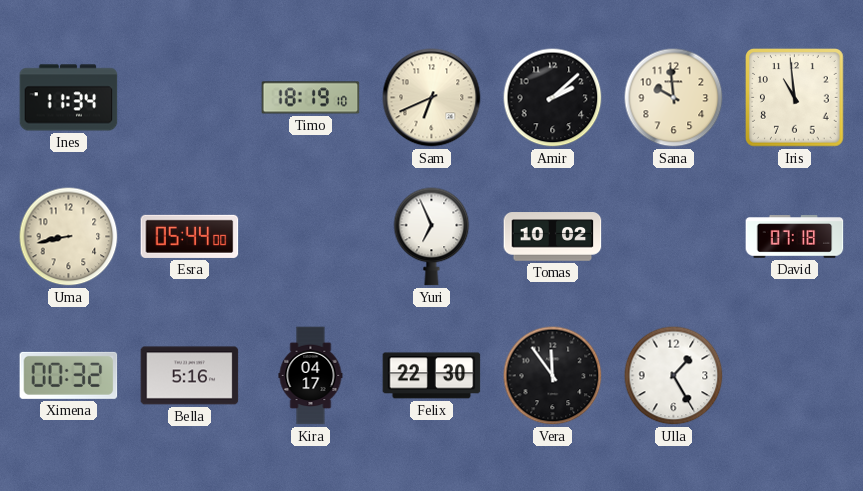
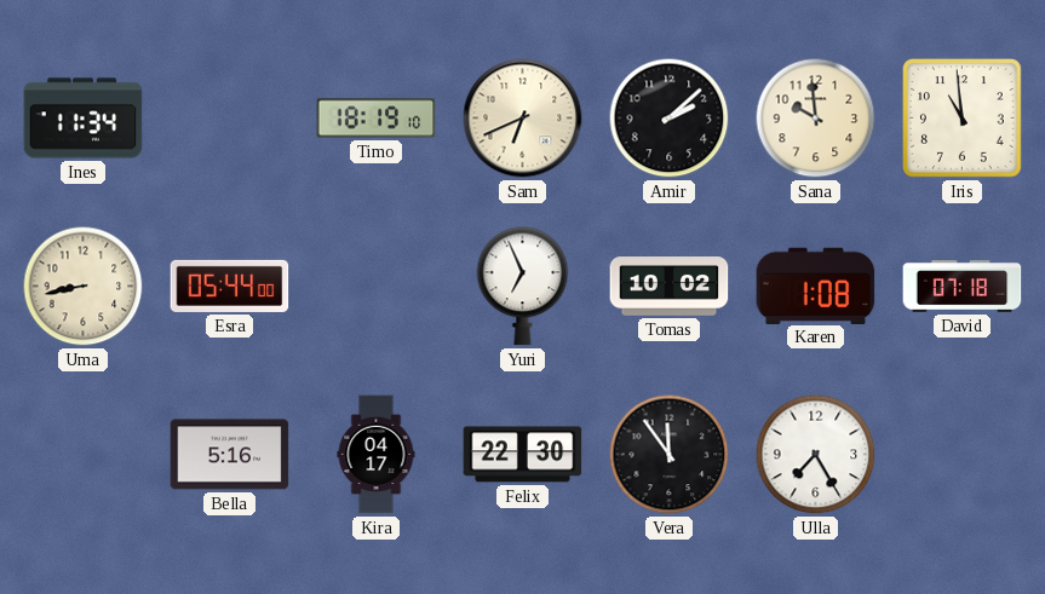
Karen: none -> 1:08
Ximena: 00:32 -> none
Ulla: 1:25 -> 7:25
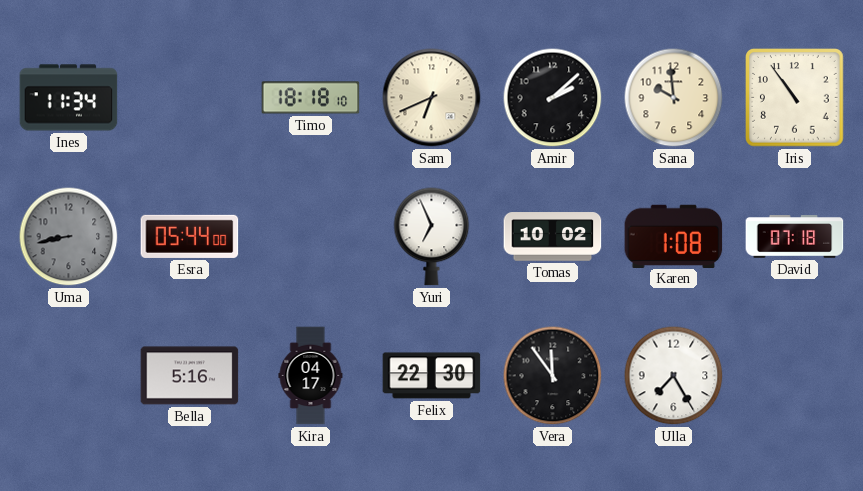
Timo: 18:19 -> 18:18
Iris: 10:59 -> 10:54
Uma dial: cream -> grey
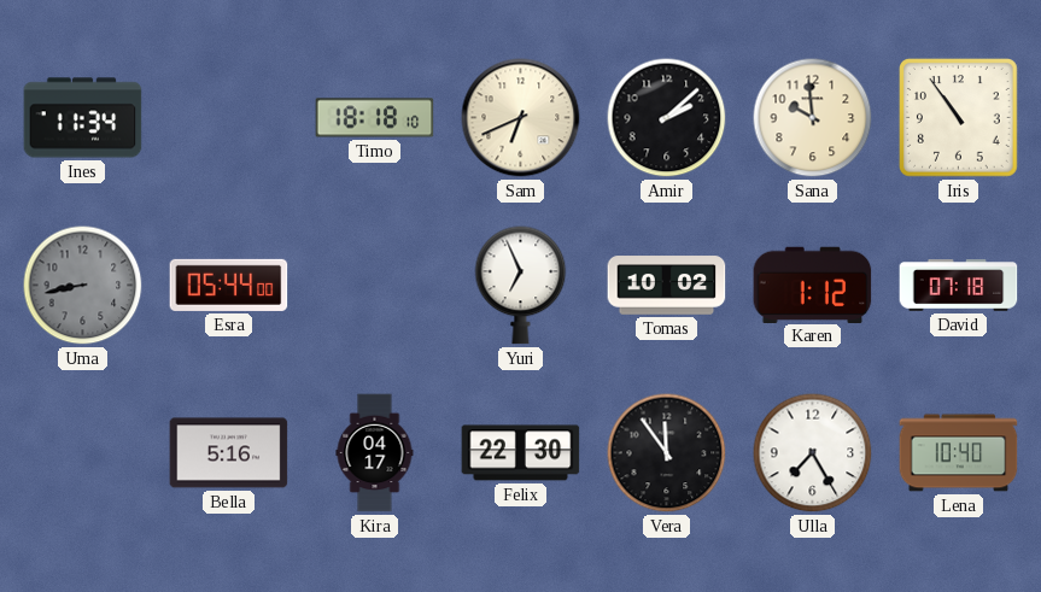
Karen: 1:08 -> 1:12
Lena: none -> 10:40
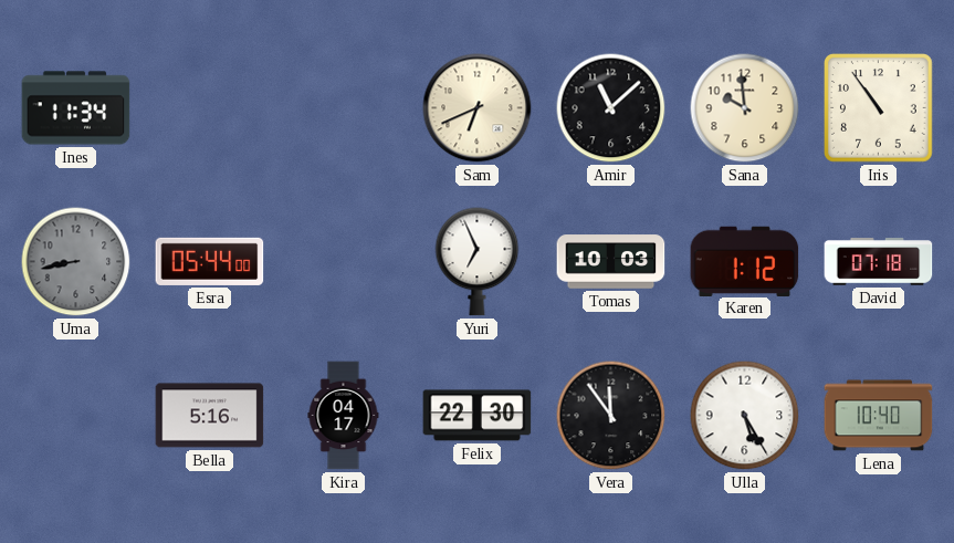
Timo: 18:18 -> none
Amir: 2:08 -> 11:08
Tomas: 10:02 -> 10:03
Ulla: 7:25 -> 5:25
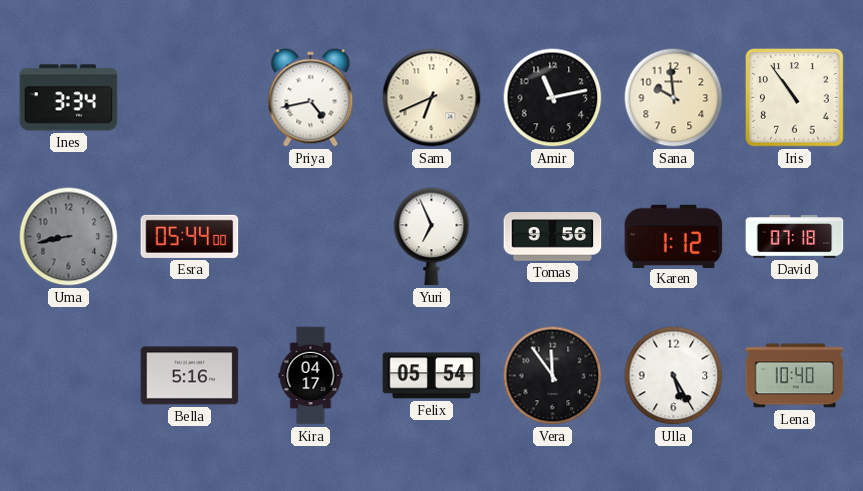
Ines: 11:34 -> 3:34
Priya: none -> 4:43
Amir: 11:08 -> 11:13
Tomas: 10:03 -> 9:56
Felix: 22:30 -> 05:54
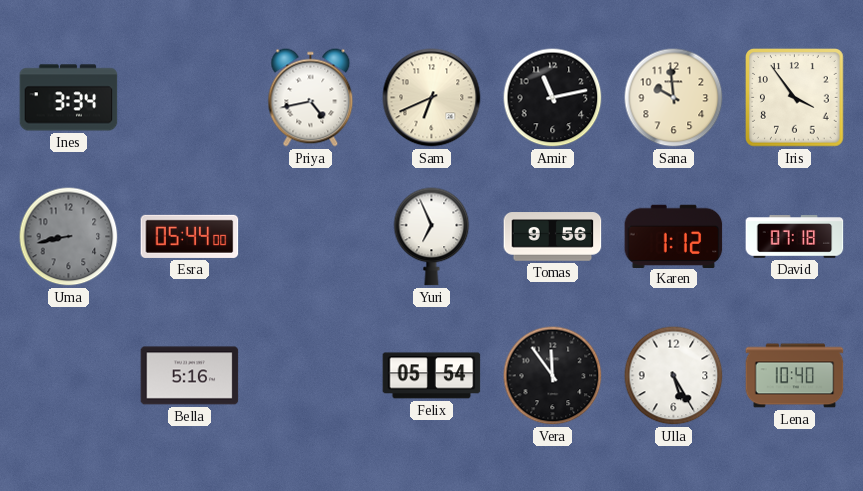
Iris: 10:54 -> 3:54
Kira: 04:17 -> none
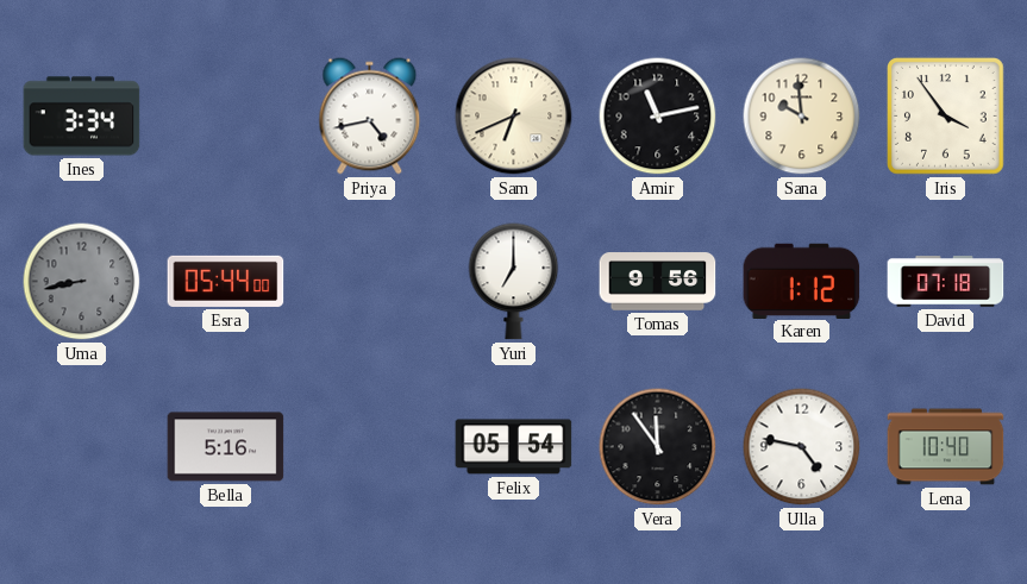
Yuri: 6:56 -> 7:00
Ulla: 5:25 -> 4:47
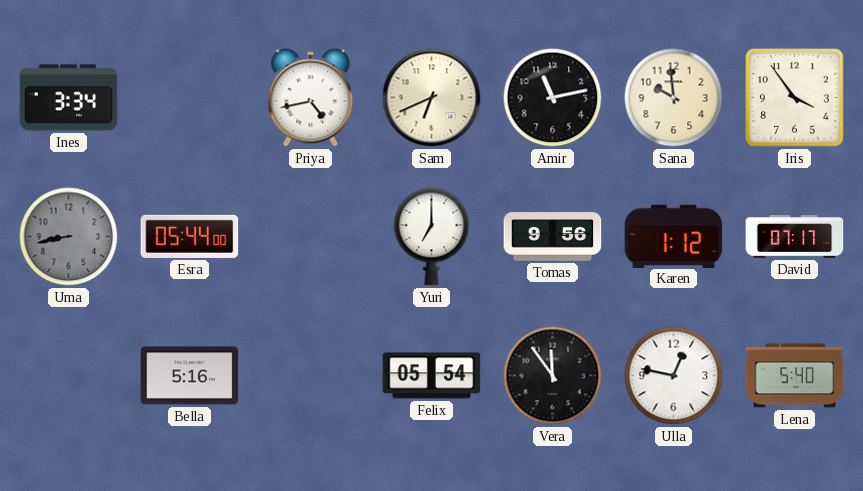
David: 07:18 -> 07:17
Ulla: 4:47 -> 12:47
Lena: 10:40 -> 5:40
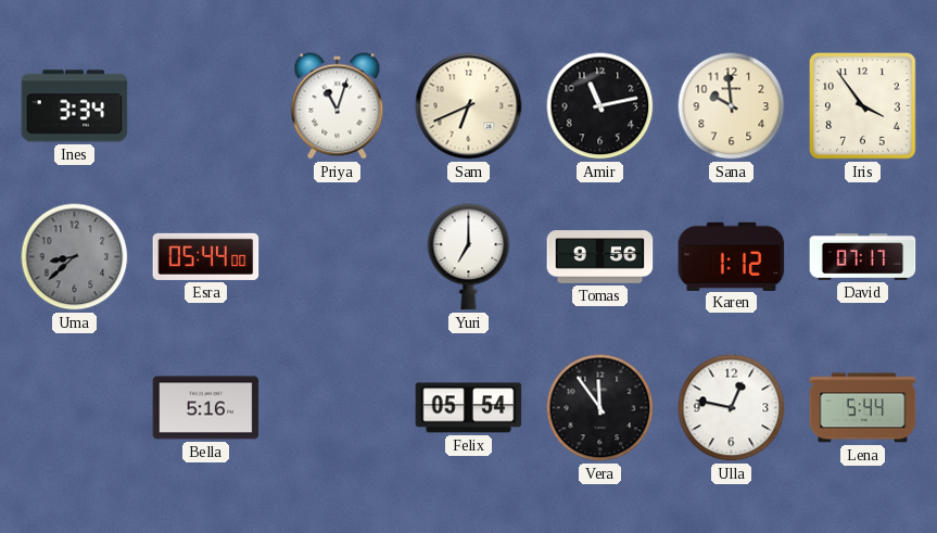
Priya: 4:43 -> 11:03
Uma: 8:43 -> 8:38
Lena: 5:40 -> 5:44
